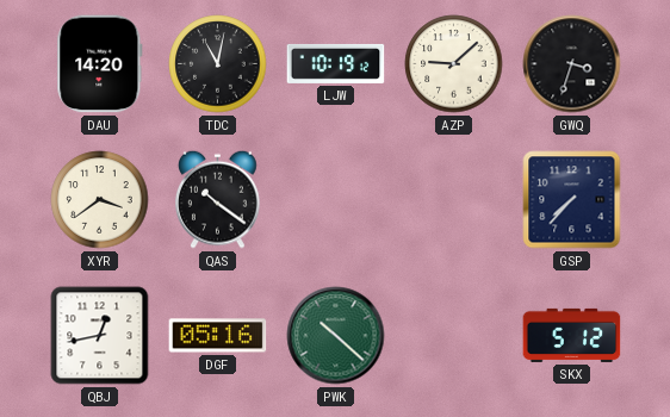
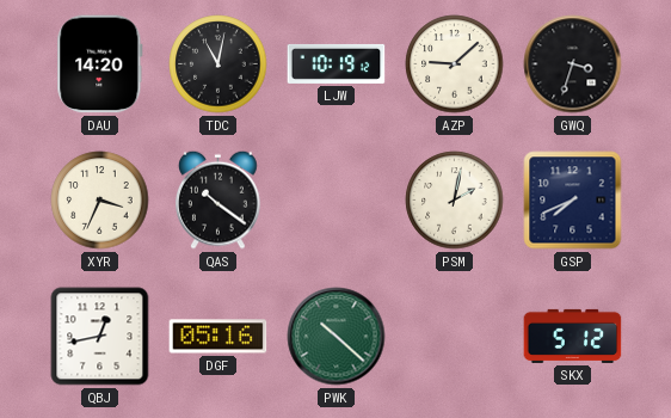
XYR: 3:39 -> 3:34
PSM: none -> 2:02
GSP: 7:37 -> 7:41
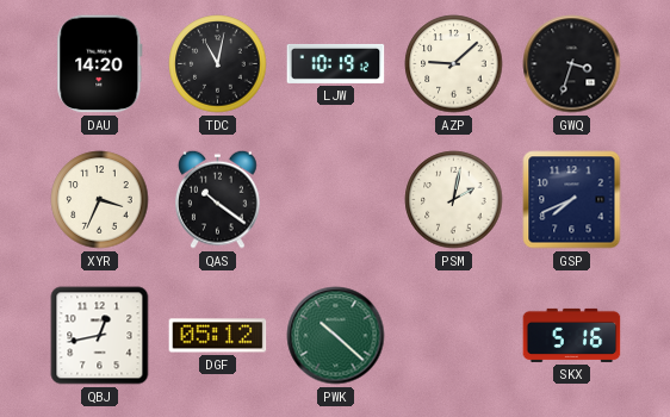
DGF: 05:16 -> 05:12
SKX: 5:12 -> 5:16
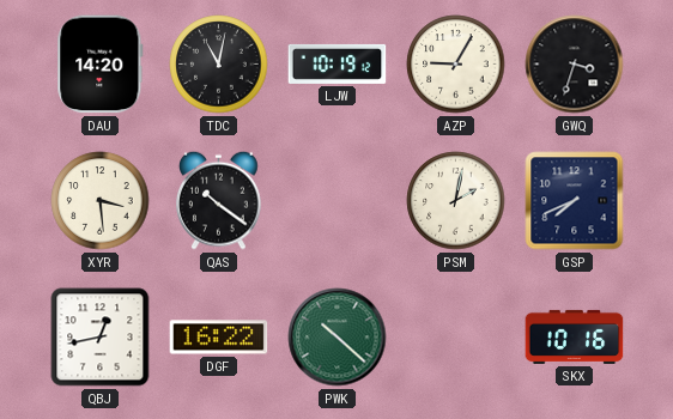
AZP: 9:08 -> 9:05
XYR: 3:34 -> 3:29
DGF: 05:12 -> 16:22
SKX: 5:16 -> 10:16
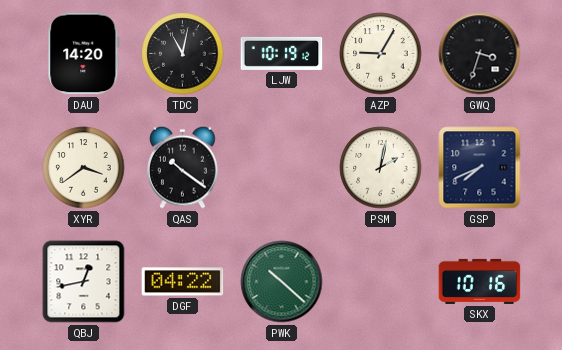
XYR: 3:29 -> 3:39
DGF: 16:22 -> 04:22
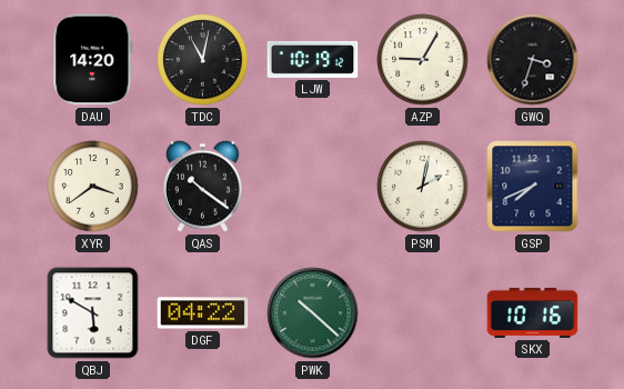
QBJ: 12:43 -> 5:50
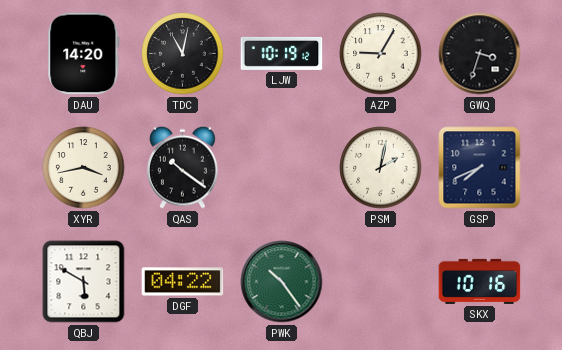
XYR: 3:39 -> 3:43
PWK: 10:22 -> 10:24
